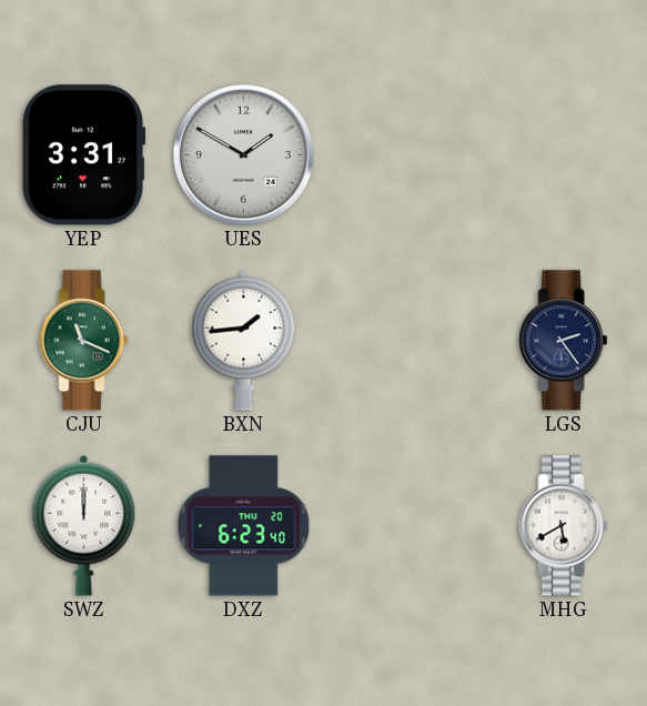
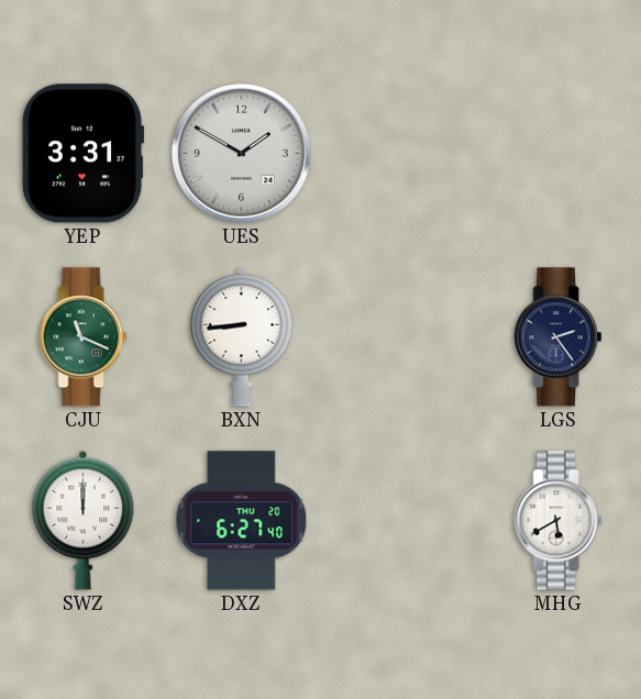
BXN: 1:44 -> 8:44
DXZ: 6:23 -> 6:27
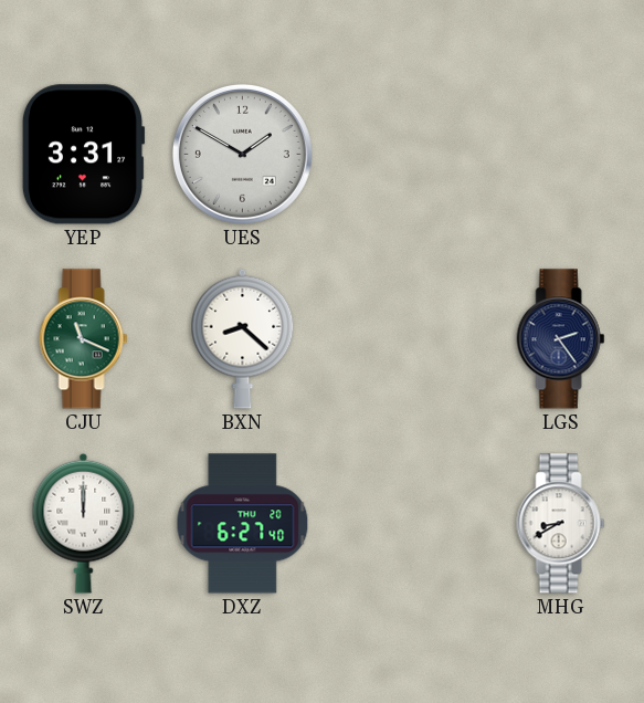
BXN: 8:44 -> 8:22
MHG: 5:40 -> 8:40
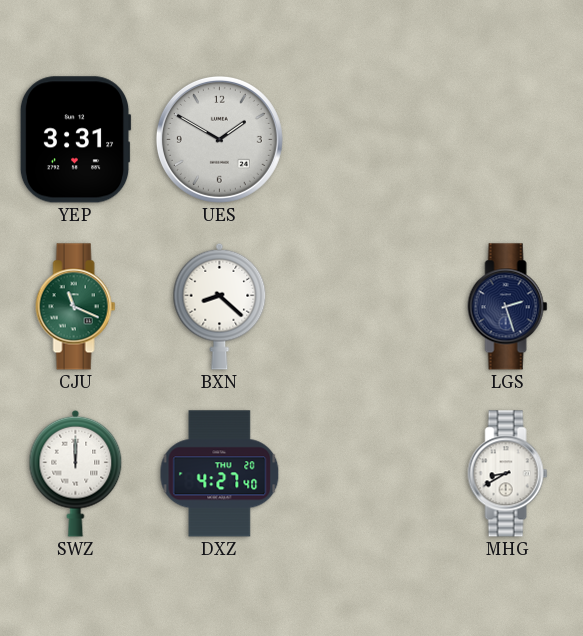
LGS: 2:24 -> 2:27
DXZ: 6:27 -> 4:27
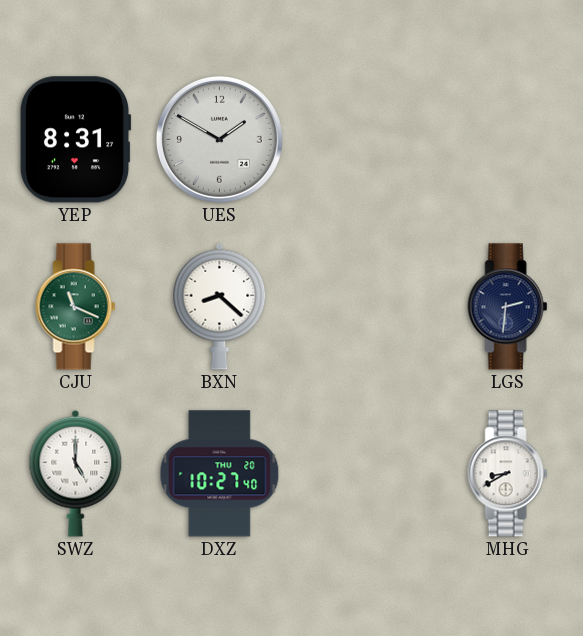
YEP: 3:31 -> 8:31
LGS: 2:27 -> 2:31
SWZ: 12:00 -> 5:00
DXZ: 4:27 -> 10:27
